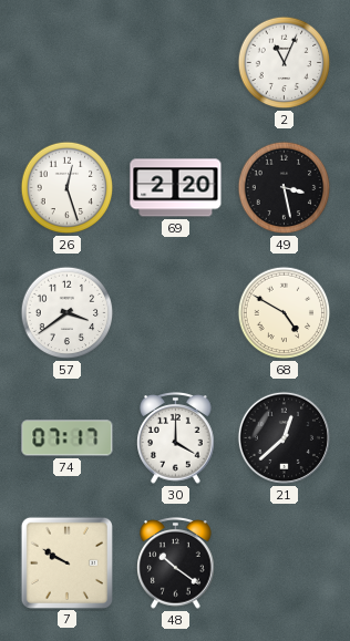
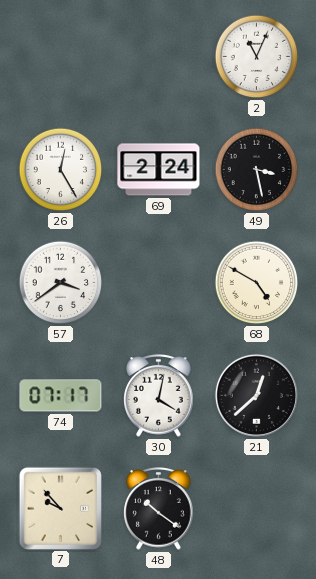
26: 12:27 -> 12:25
69: 2:20 -> 2:24
30: 4:00 -> 4:02
7: 9:50 -> 9:53
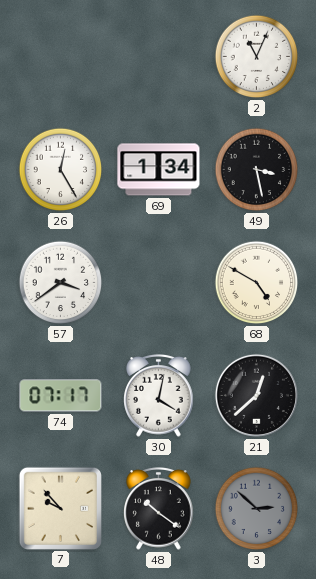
69: 2:24 -> 1:34
3: none -> 2:52
